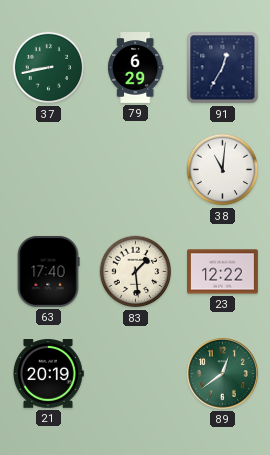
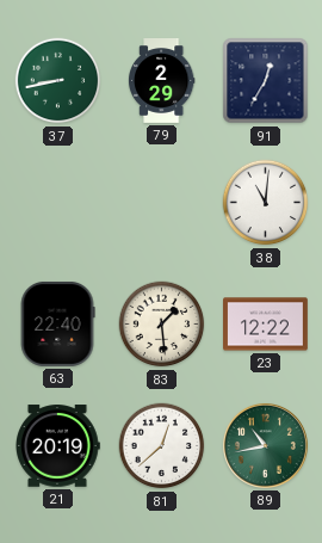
79: 6:29 -> 2:29
63: 17:40 -> 22:40
81: none -> 12:38
89: 12:39 -> 10:43
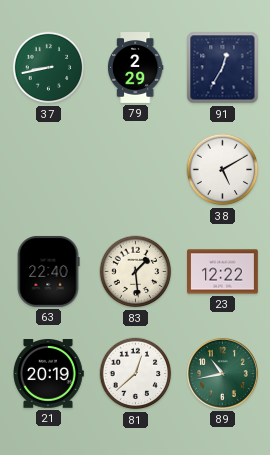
38: 11:01 -> 5:10
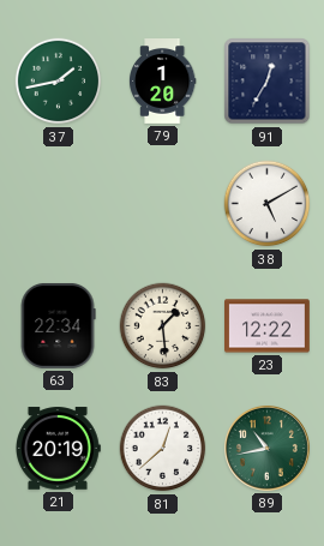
37: 8:43 -> 1:43
79: 2:29 -> 1:20
63: 22:40 -> 22:34
